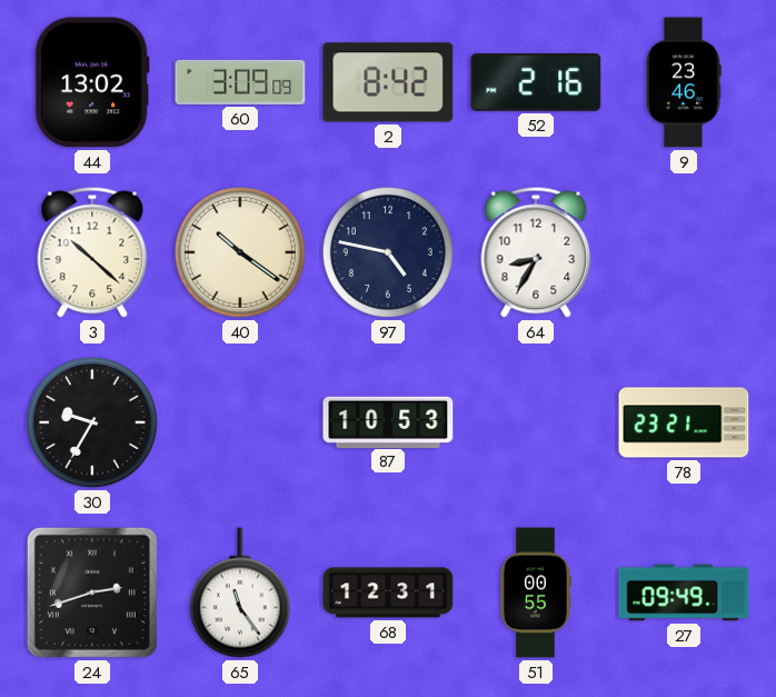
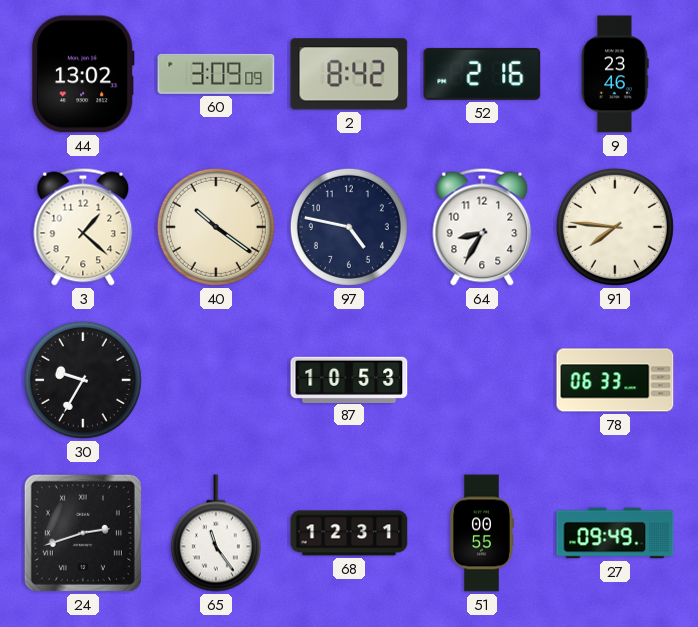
3: 10:22 -> 1:22
91: none -> 7:46
78: 23:21 -> 06:33
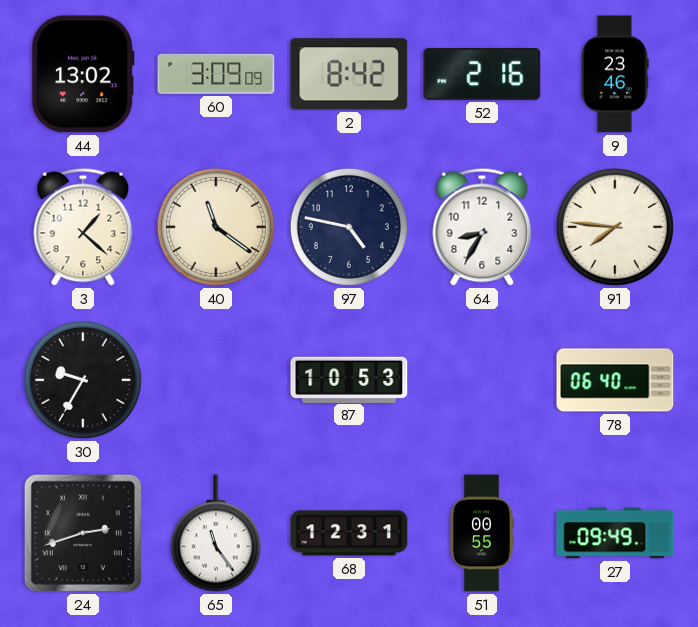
40: 10:21 -> 11:21
78: 06:33 -> 06:40
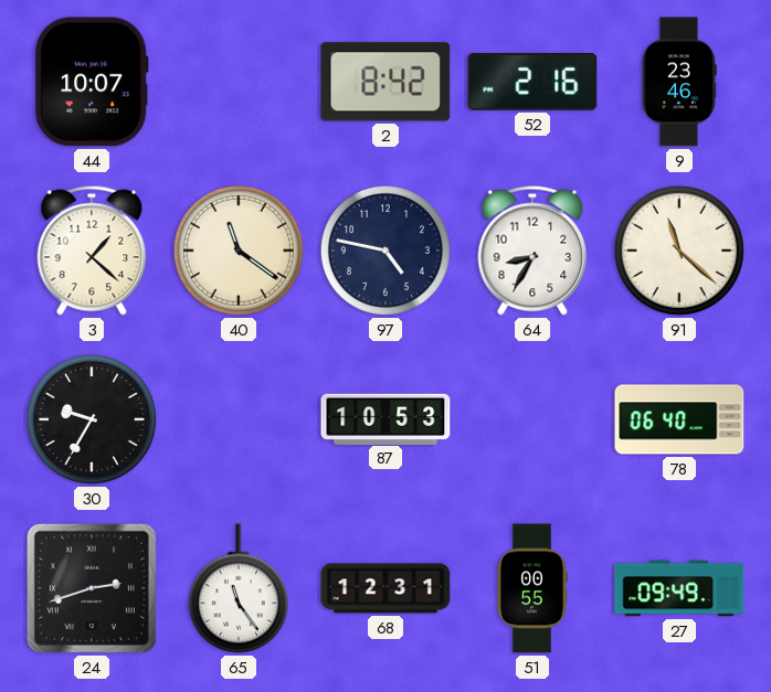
44: 13:02 -> 10:07
60: 3:09 -> none
91: 7:46 -> 11:22
